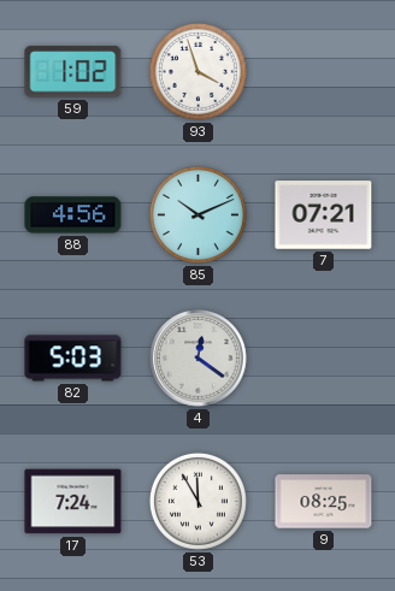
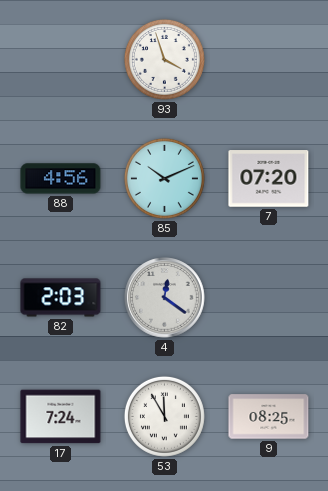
59: 1:02 -> none
7: 07:21 -> 07:20
82: 5:03 -> 2:03
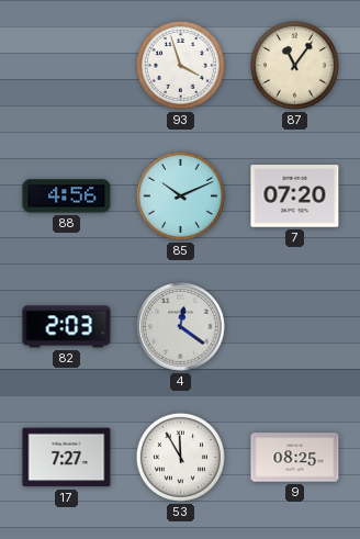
87: none -> 11:06
17: 7:24 -> 7:27
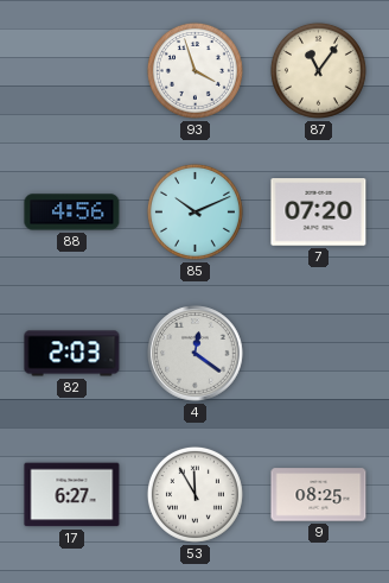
17: 7:27 -> 6:27
